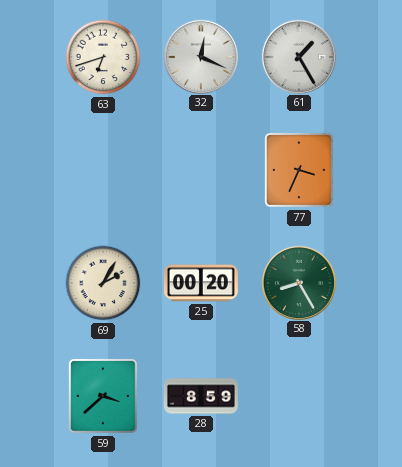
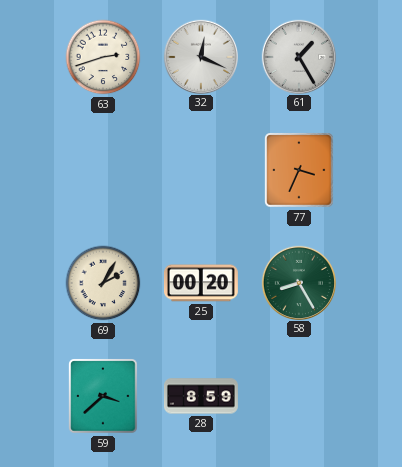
63: 6:42 -> 2:42
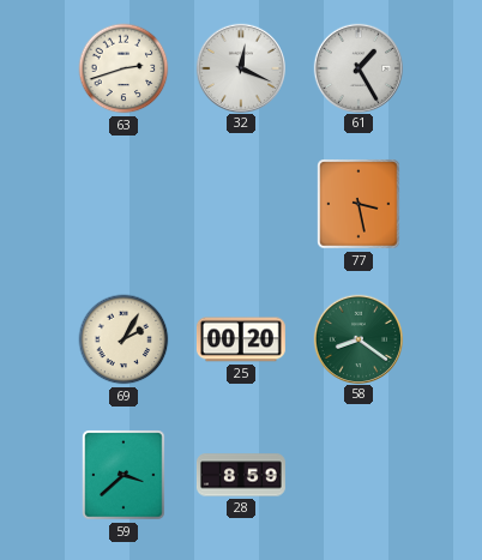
77: 3:34 -> 3:28
58: 8:25 -> 8:21
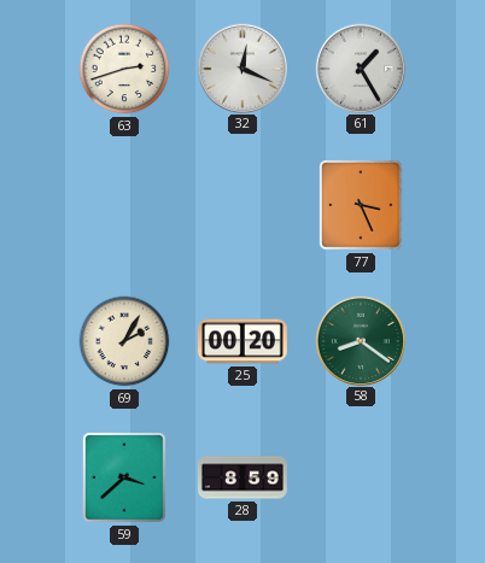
77: 3:28 -> 3:26
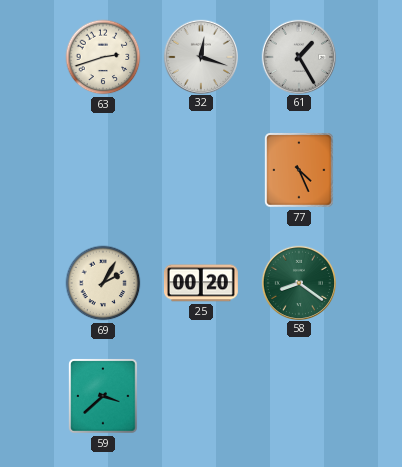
32: 12:19 -> 12:18
77: 3:26 -> 4:26
28: 8:59 -> none
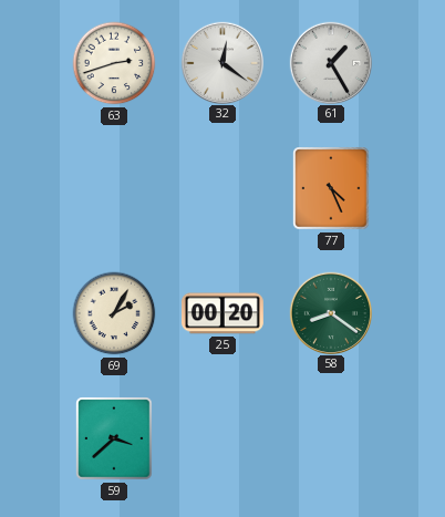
32: 12:18 -> 12:21
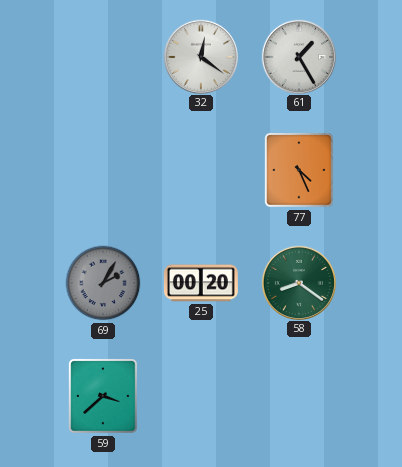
63: 2:42 -> none
69 dial: cream -> grey
